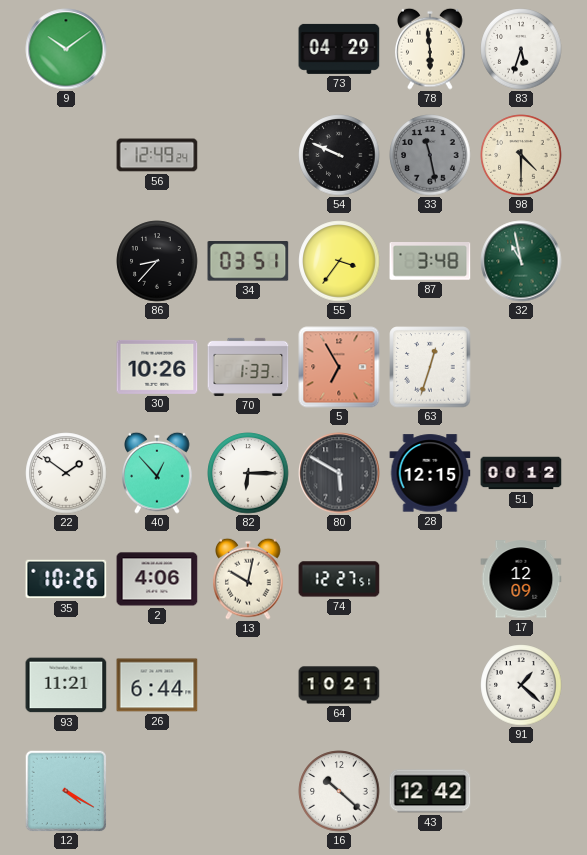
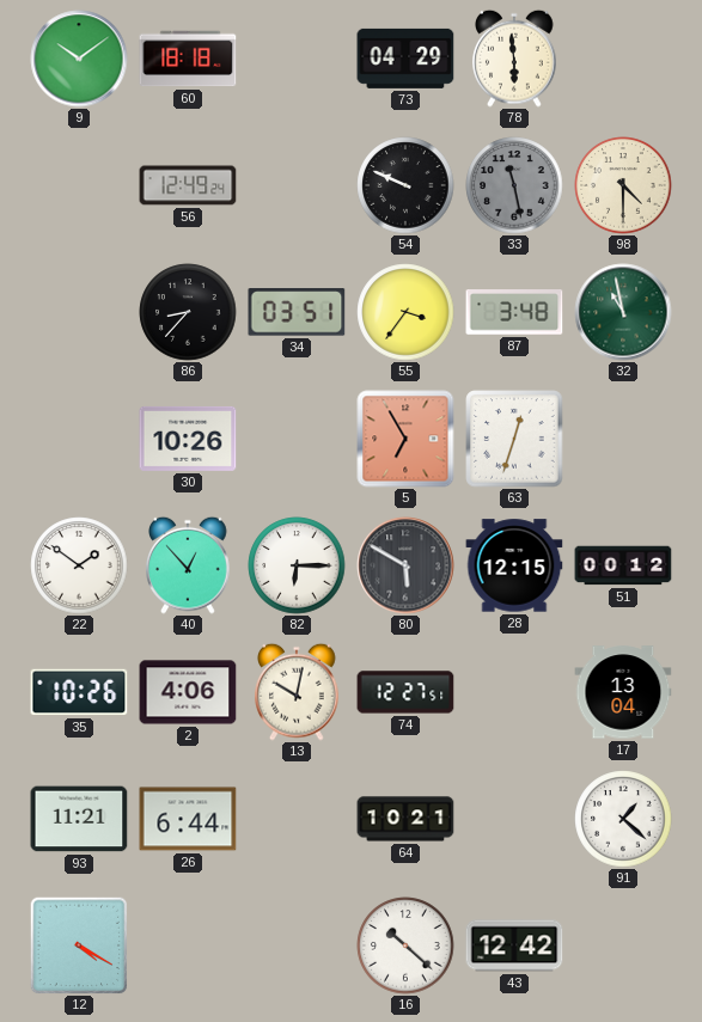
60: none -> 18:18
83: 5:33 -> none
70: 1:33 -> none
17: 12:09 -> 13:04
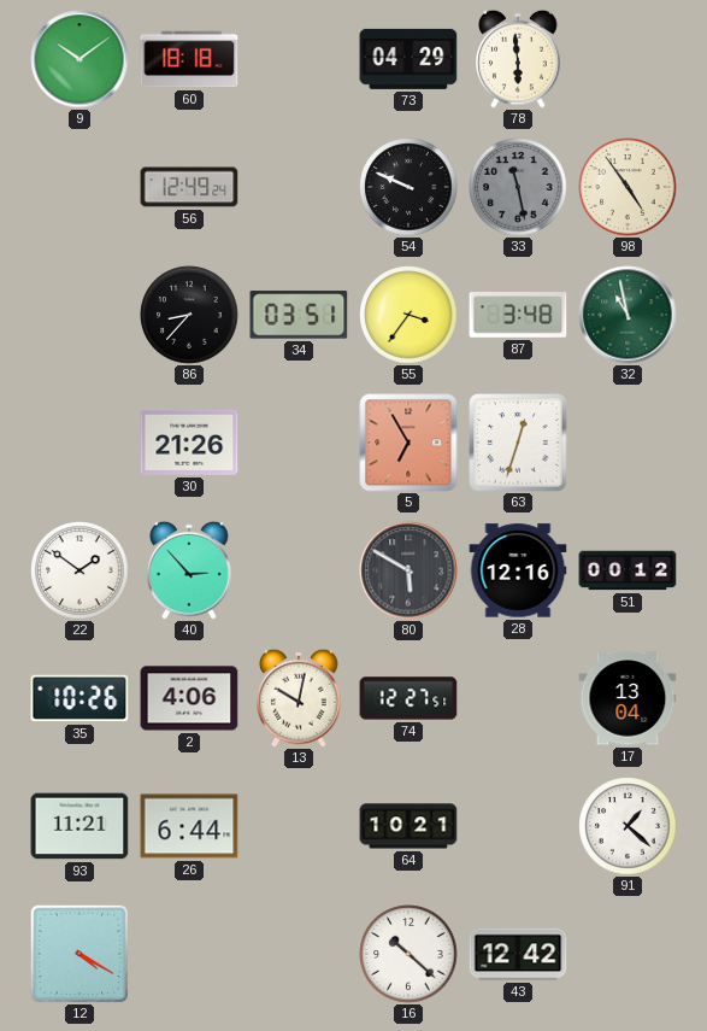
98: 4:30 -> 4:54
30: 10:26 -> 21:26
40: 12:53 -> 2:53
82: 6:15 -> none
28: 12:15 -> 12:16
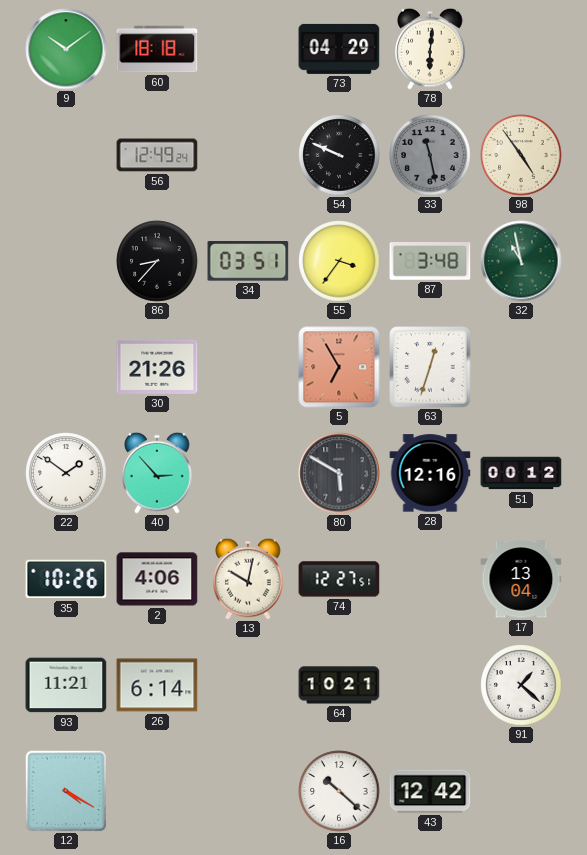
78: 5:59 -> 6:01
26: 6:44 -> 6:14
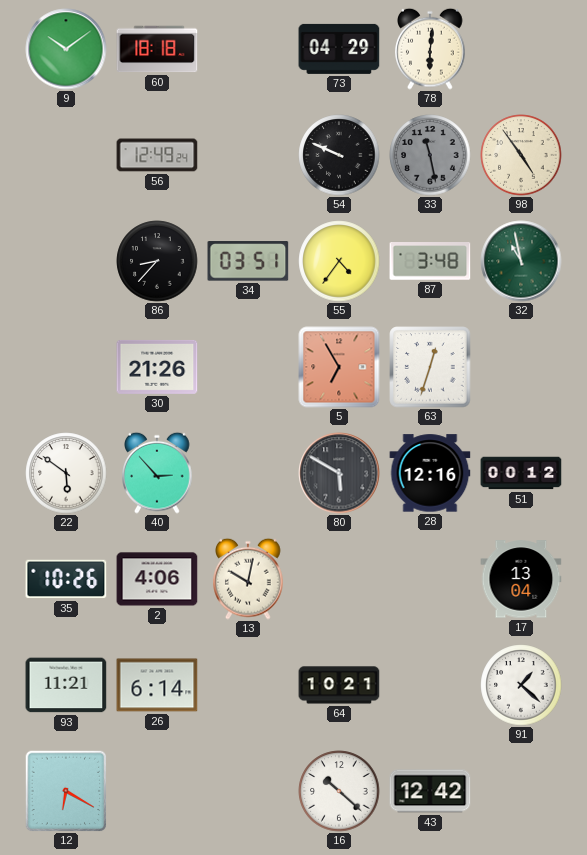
55: 3:36 -> 4:36
22: 1:51 -> 5:51
74: 12:27 -> none
12: 4:20 -> 6:20
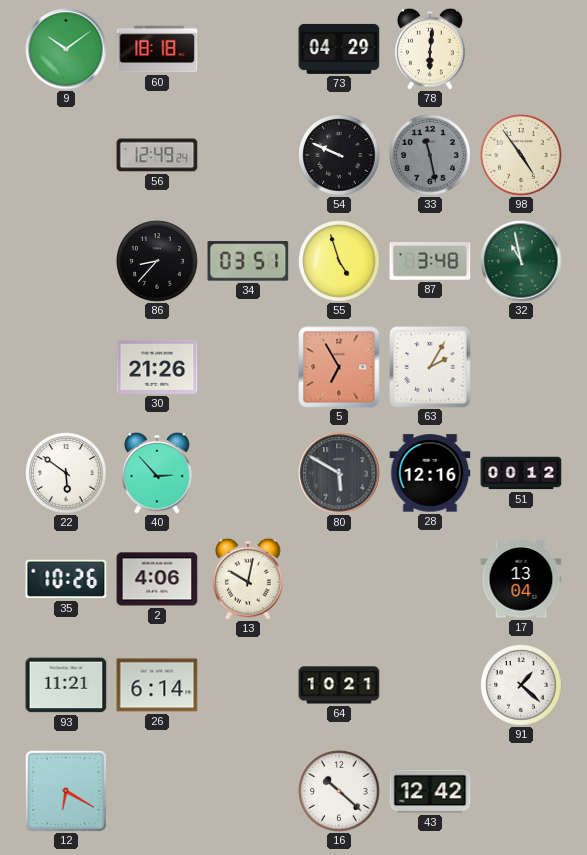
55: 4:36 -> 4:57
63: 12:33 -> 2:05
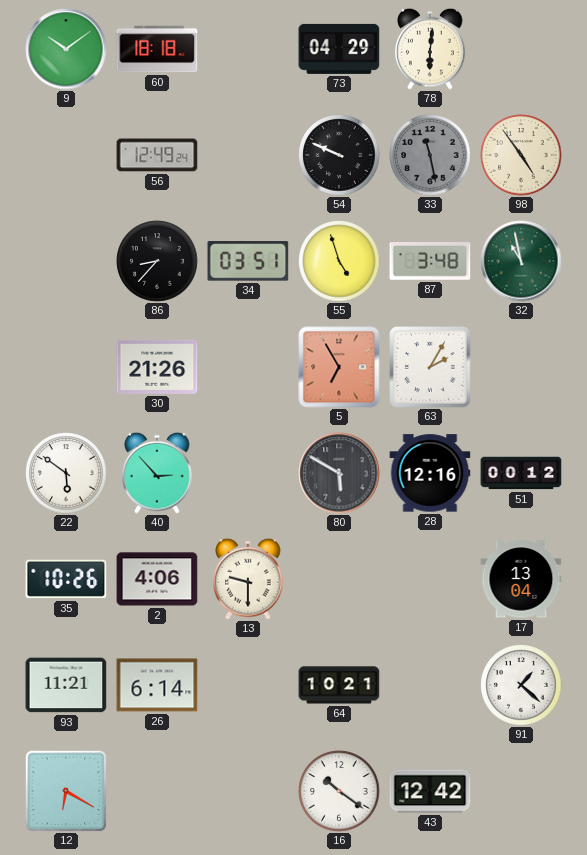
13: 10:02 -> 9:30
16: 10:22 -> 10:21
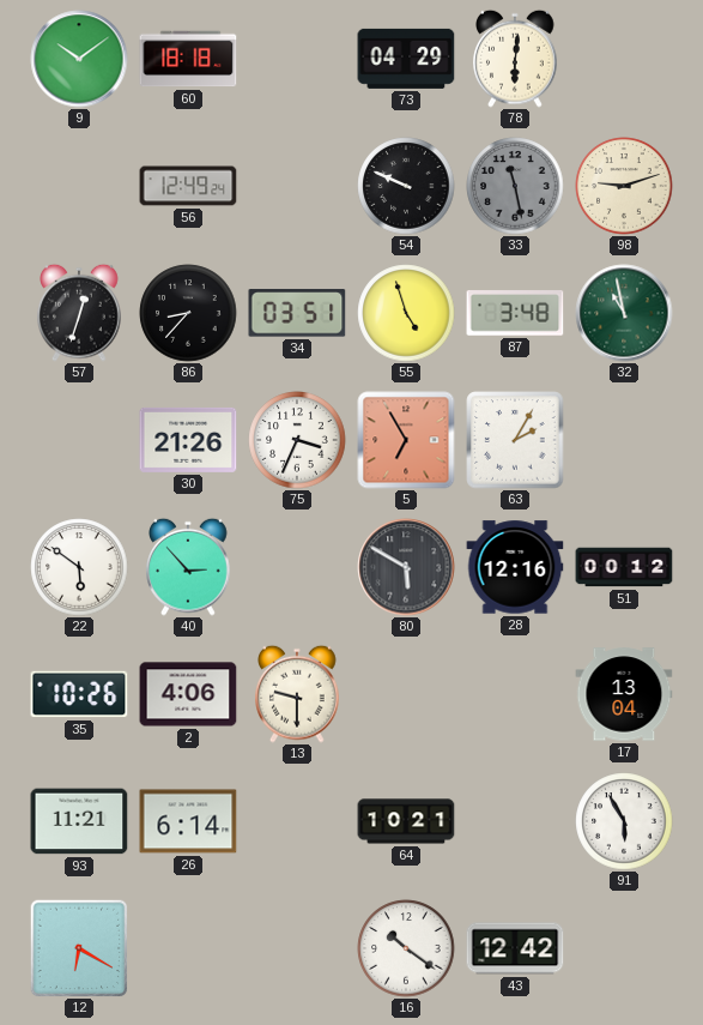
98: 4:54 -> 9:12
57: none -> 12:33
75: none -> 3:34
91: 1:22 -> 5:55
